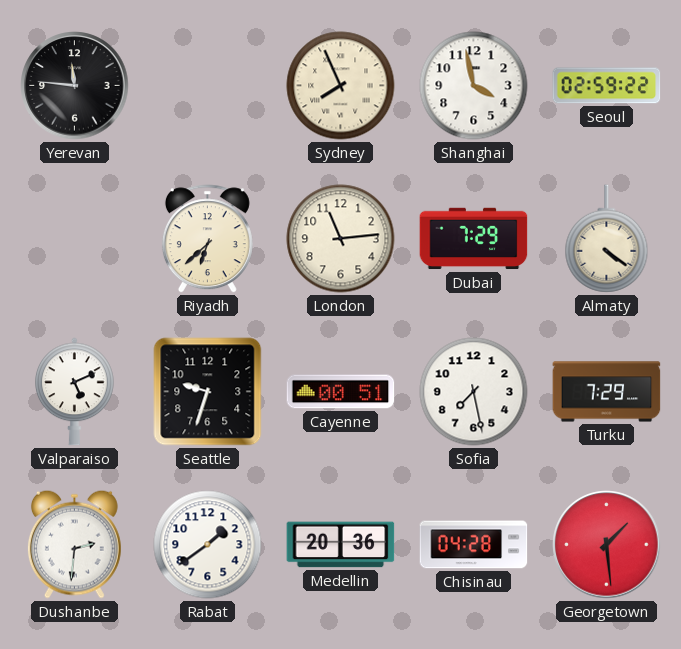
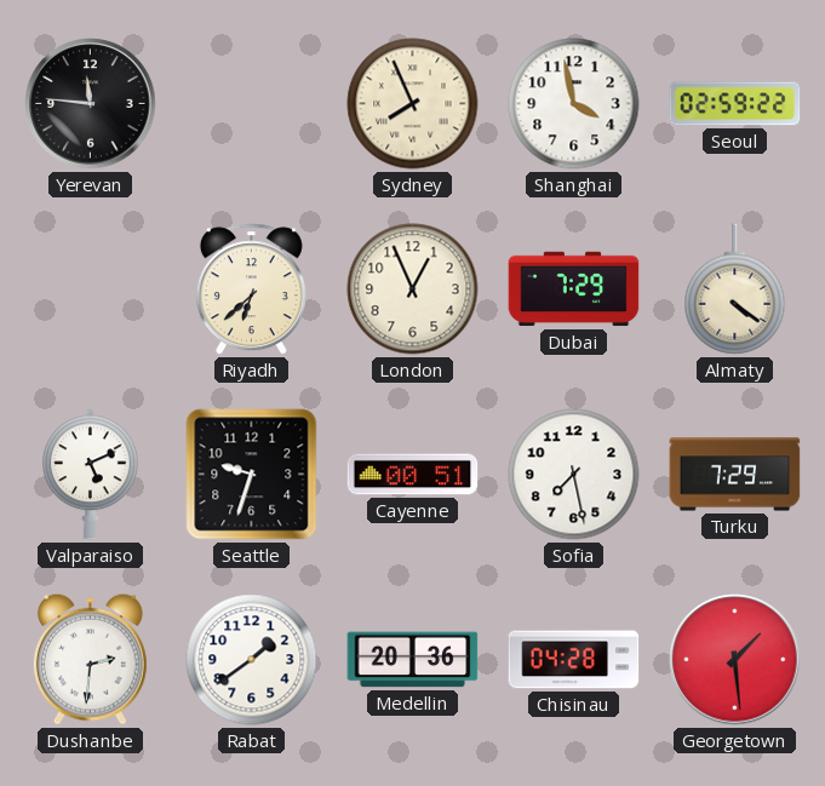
London: 11:14 -> 12:56
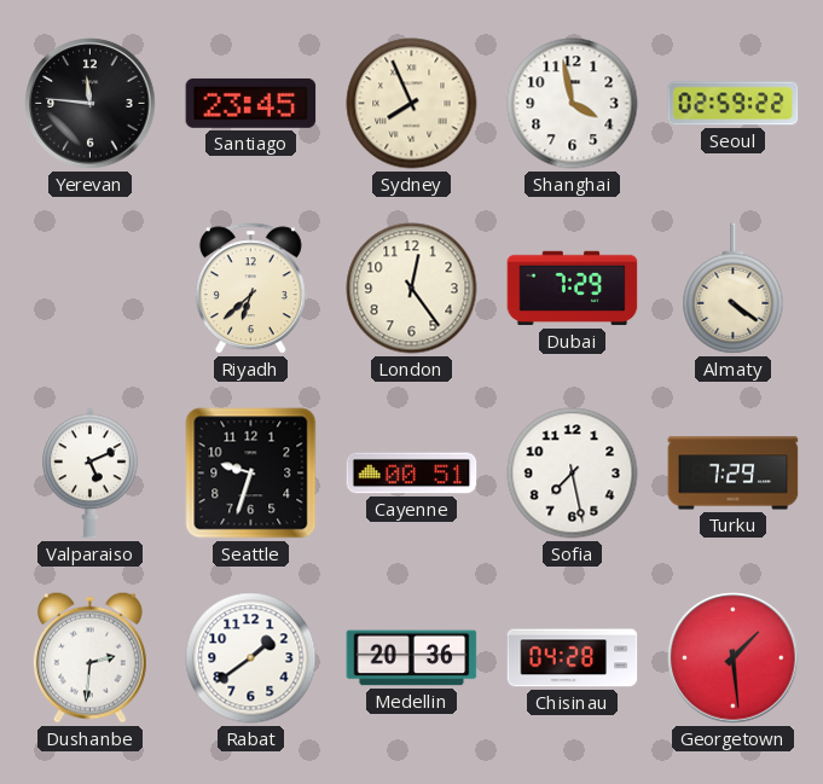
Santiago: none -> 23:45
London: 12:56 -> 12:24
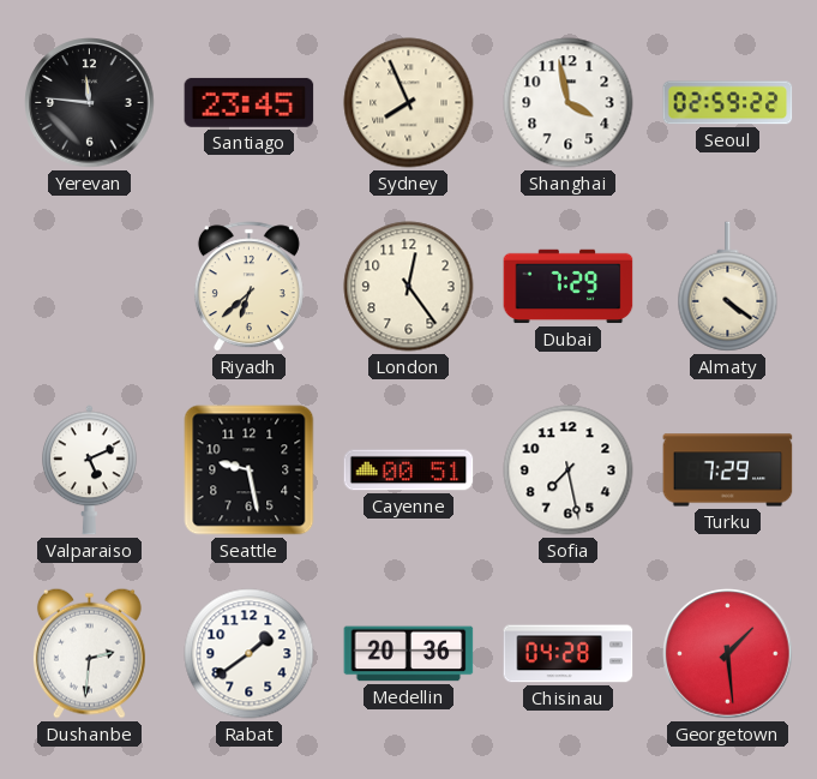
Seattle: 9:33 -> 9:28
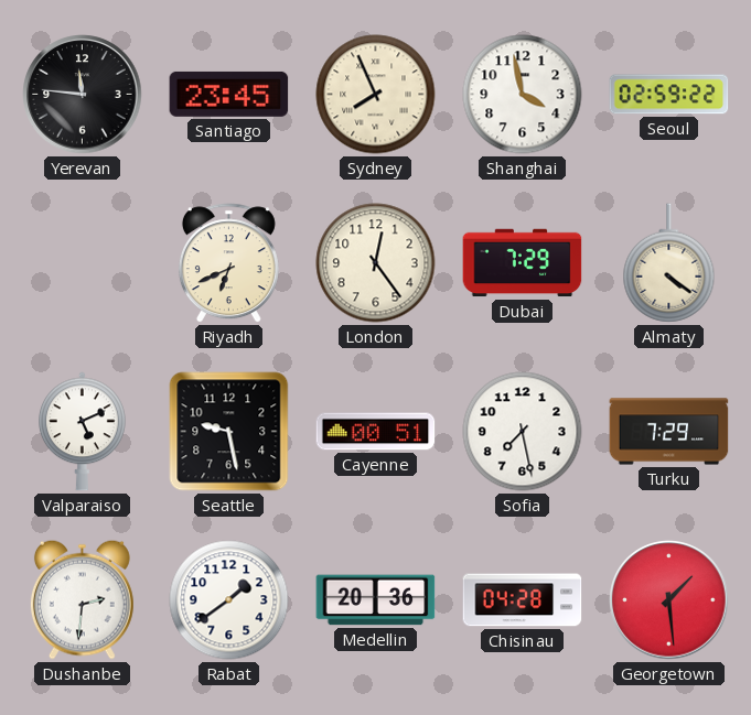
Riyadh: 6:38 -> 6:41
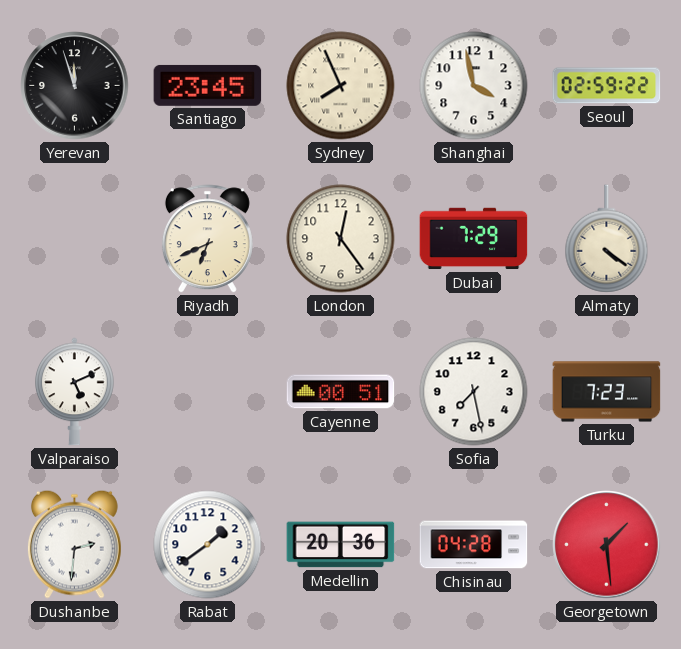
Yerevan: 11:46 -> 11:57
Seattle: 9:28 -> none
Turku: 7:29 -> 7:23
